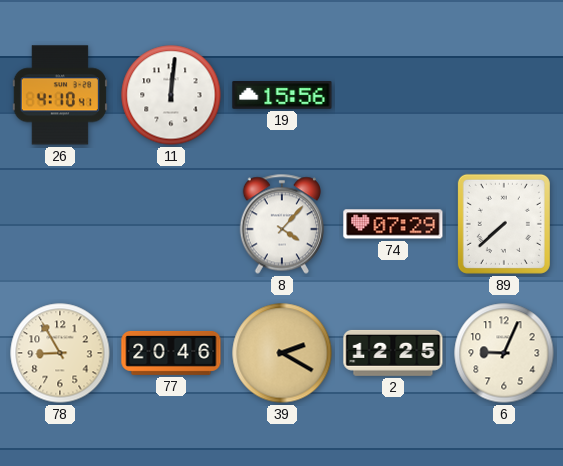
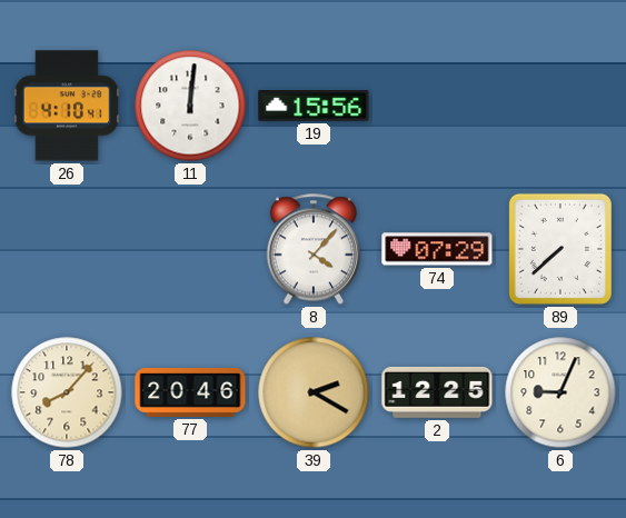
78: 8:55 -> 8:07
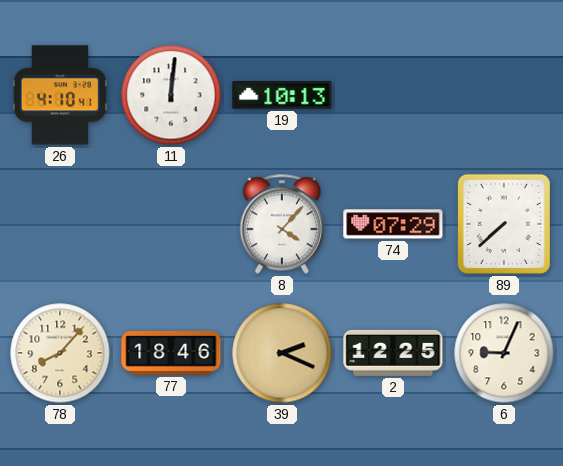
19: 15:56 -> 10:13
77: 20:46 -> 18:46
39: 2:20 -> 2:19
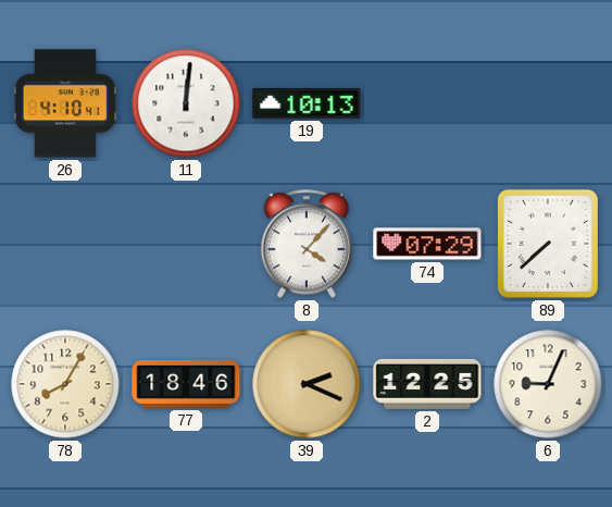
78: 8:07 -> 8:05
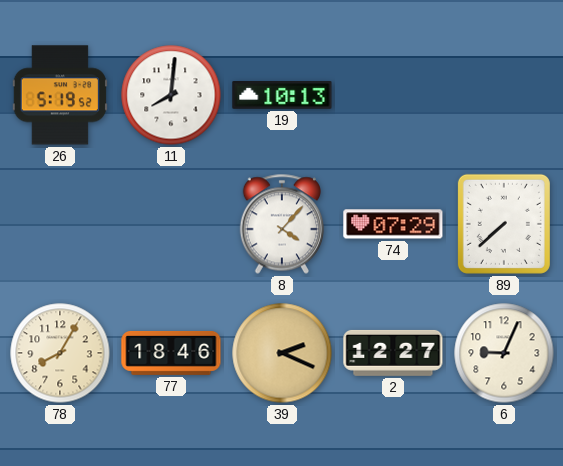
26: 4:10 -> 5:19
11: 12:01 -> 8:01
2: 12:25 -> 12:27
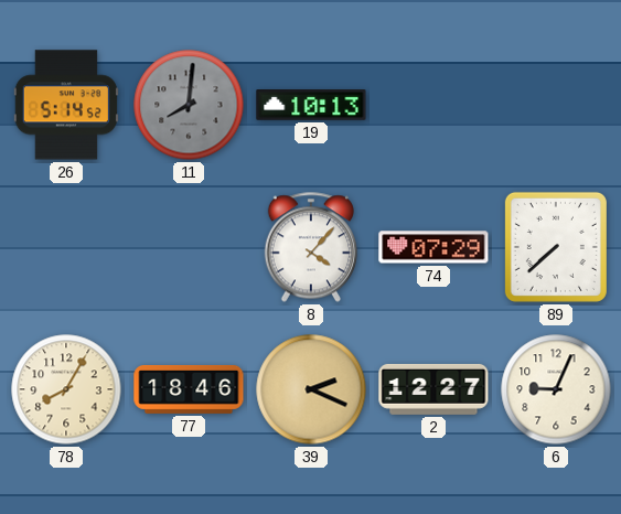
26: 5:19 -> 5:14
11 dial: white -> grey
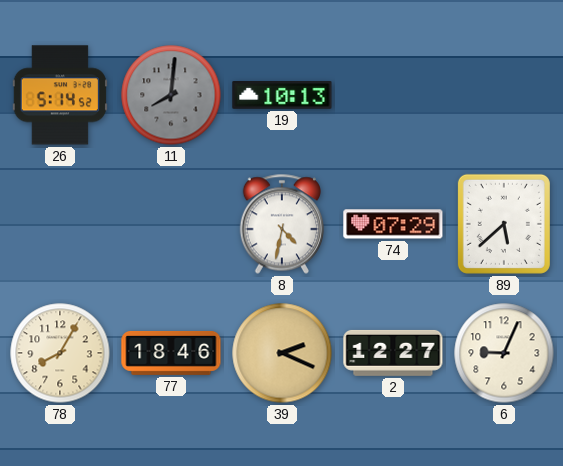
8: 4:07 -> 4:32
89: 7:38 -> 5:38
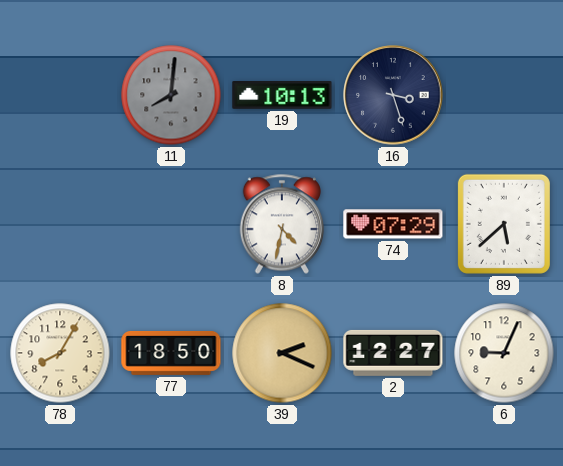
26: 5:14 -> none
16: none -> 3:27
77: 18:46 -> 18:50
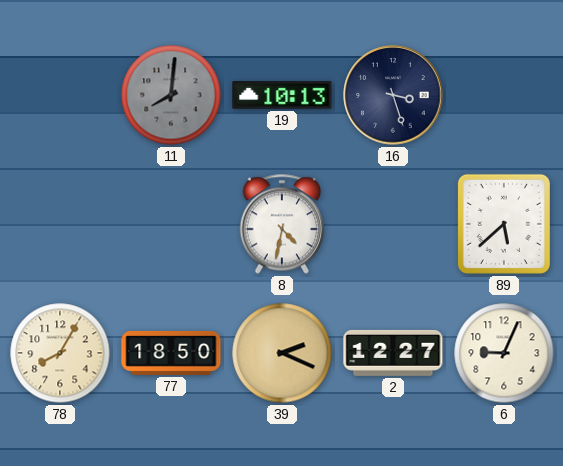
74: 07:29 -> none
